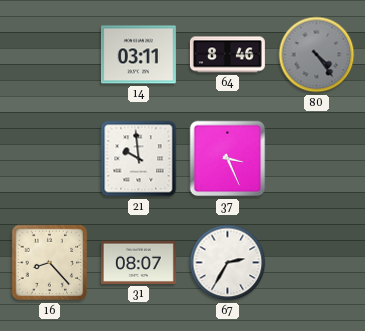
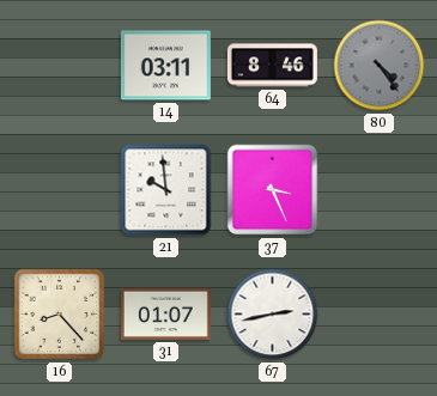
31: 08:07 -> 01:07
67: 2:35 -> 2:43
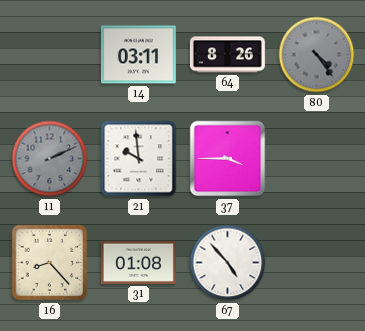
64: 8:46 -> 8:26
11: none -> 2:11
37: 3:26 -> 3:45
31: 01:07 -> 01:08
67: 2:43 -> 4:53
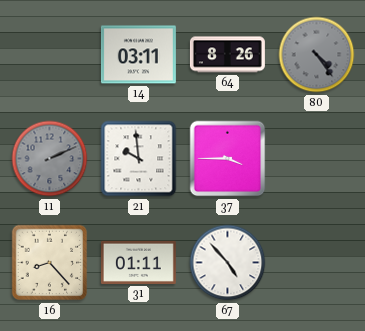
31: 01:08 -> 01:11
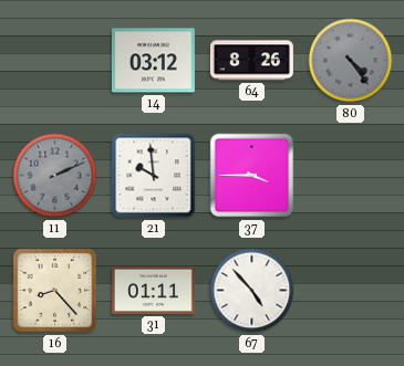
14: 03:11 -> 03:12
